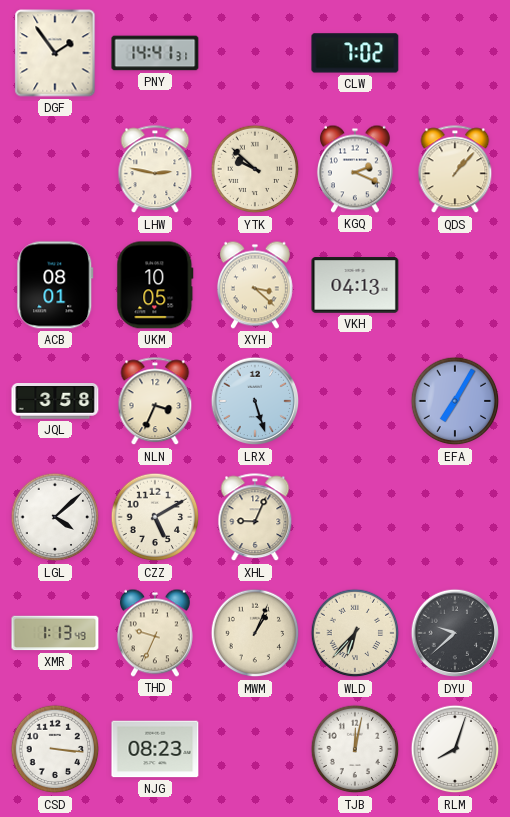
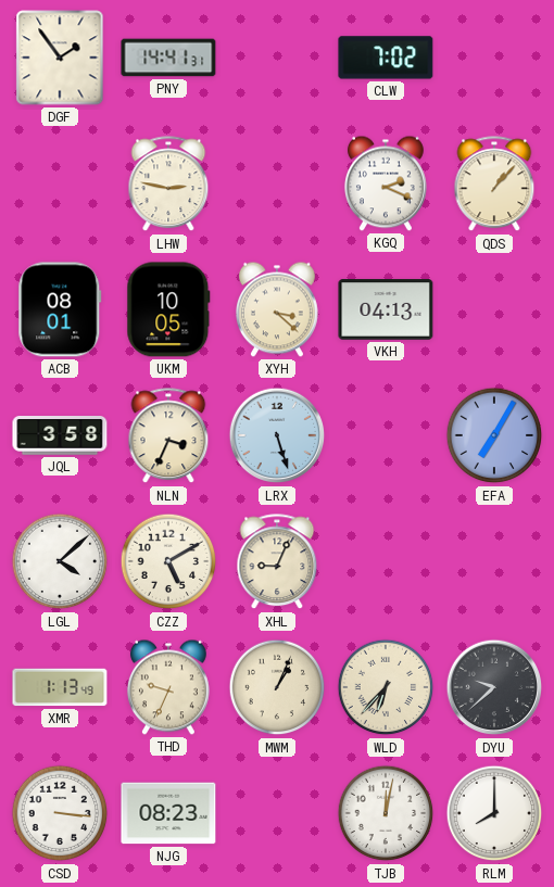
YTK: 9:52 -> none
RLM: 8:03 -> 8:00
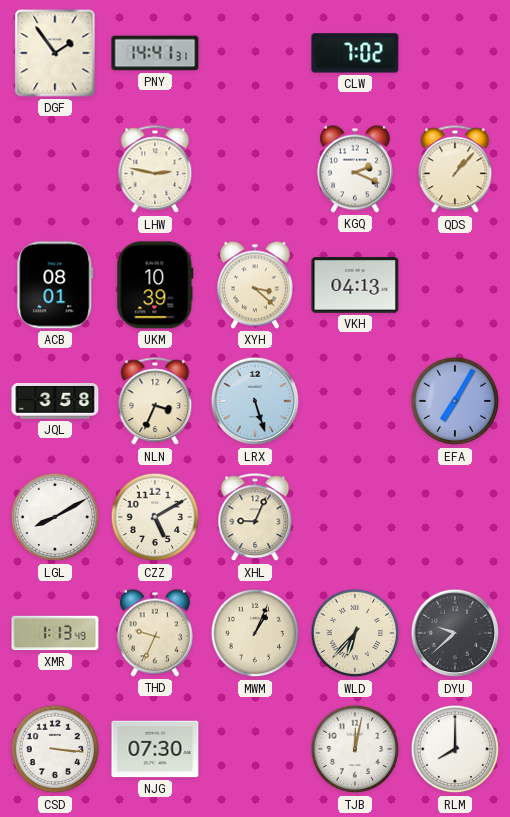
UKM: 10:05 -> 10:39
LGL: 4:08 -> 8:10
NJG: 08:23 -> 07:30
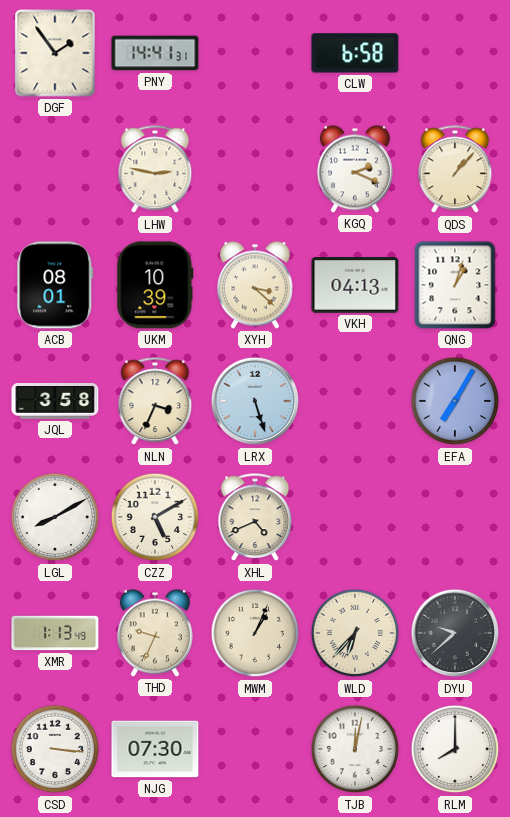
CLW: 7:02 -> 6:58
QNG: none -> 1:03
XHL: 9:04 -> 4:41
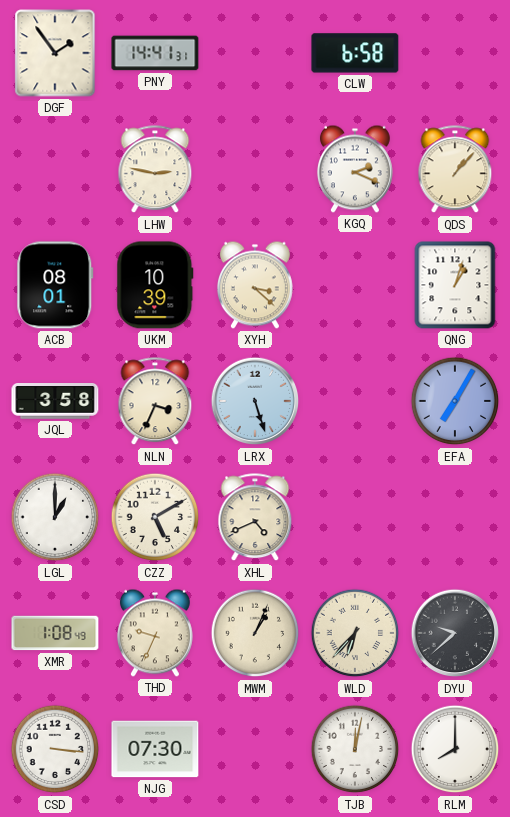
VKH: 04:13 -> none
LGL: 8:10 -> 1:00
XMR: 1:13 -> 1:08
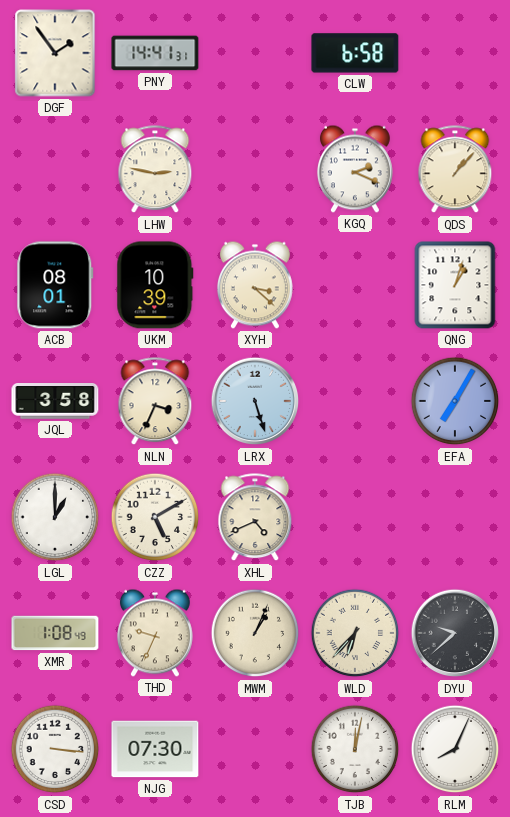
RLM: 8:00 -> 8:04
